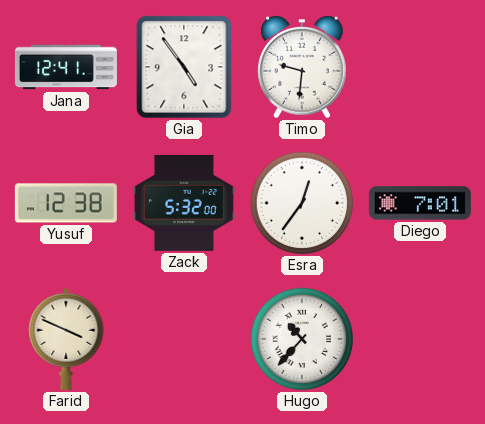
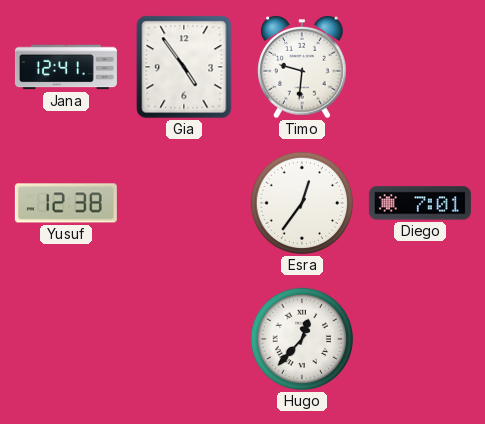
Zack: 5:32 -> none
Farid: 3:49 -> none
Hugo: 10:37 -> 12:37
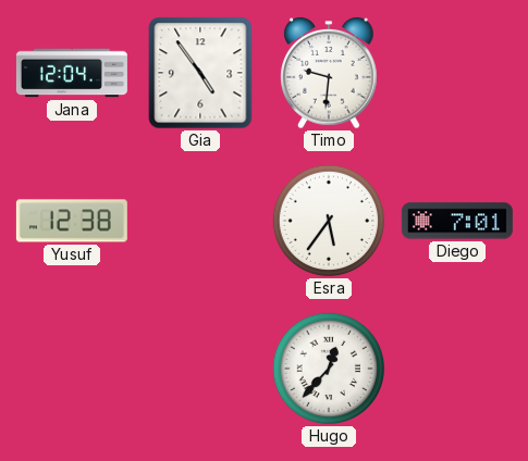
Jana: 12:41 -> 12:04
Esra: 12:36 -> 5:36
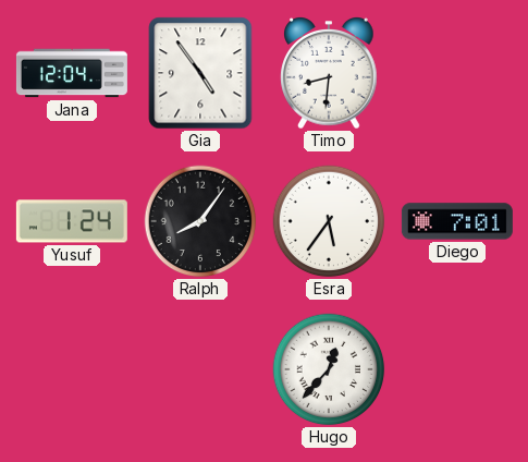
Timo: 9:31 -> 8:31
Yusuf: 12:38 -> 1:24
Ralph: none -> 8:06
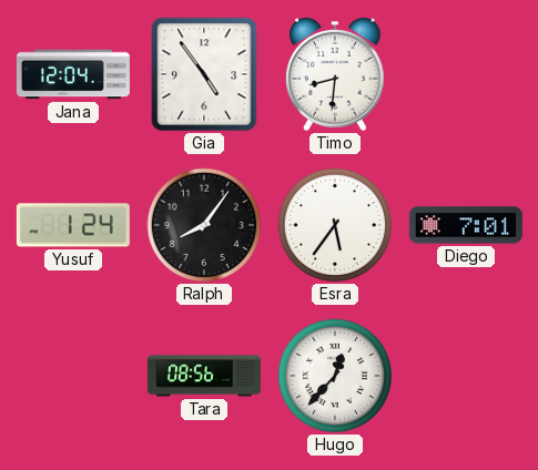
Tara: none -> 08:56
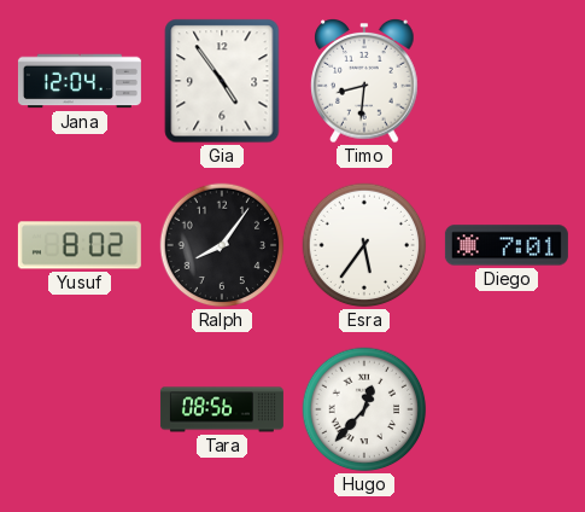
Yusuf: 1:24 -> 8:02
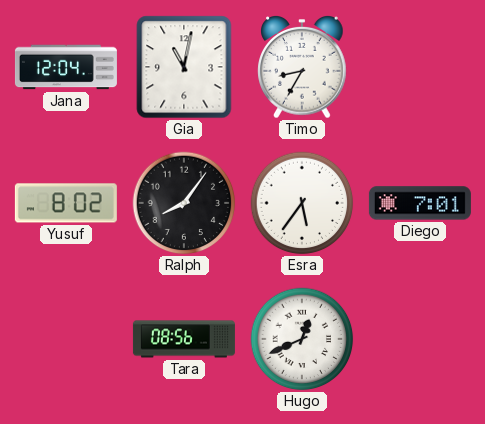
Gia: 4:54 -> 11:02
Timo: 8:31 -> 8:35
Hugo: 12:37 -> 12:41
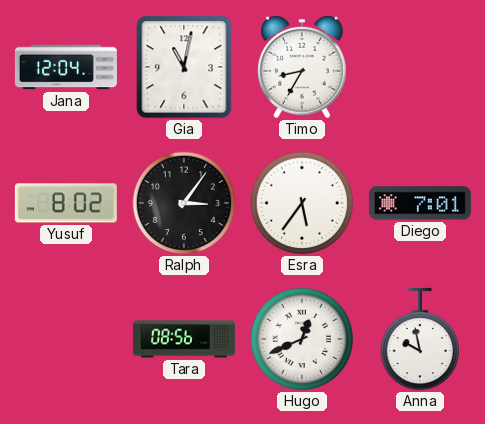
Ralph: 8:06 -> 3:06
Anna: none -> 9:58
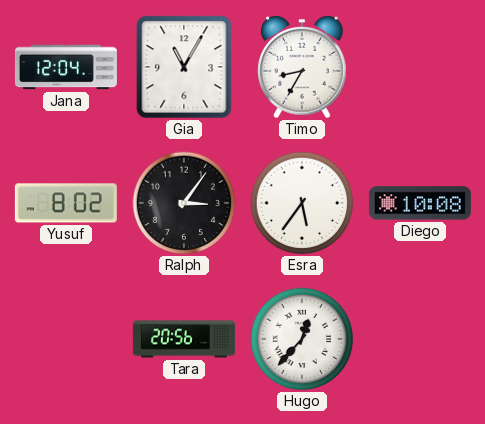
Gia: 11:02 -> 11:05
Diego: 7:01 -> 10:08
Tara: 08:56 -> 20:56
Hugo: 12:41 -> 12:37
Anna: 9:58 -> none
